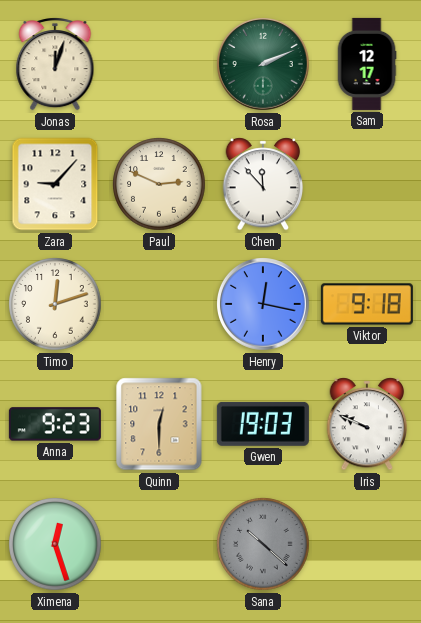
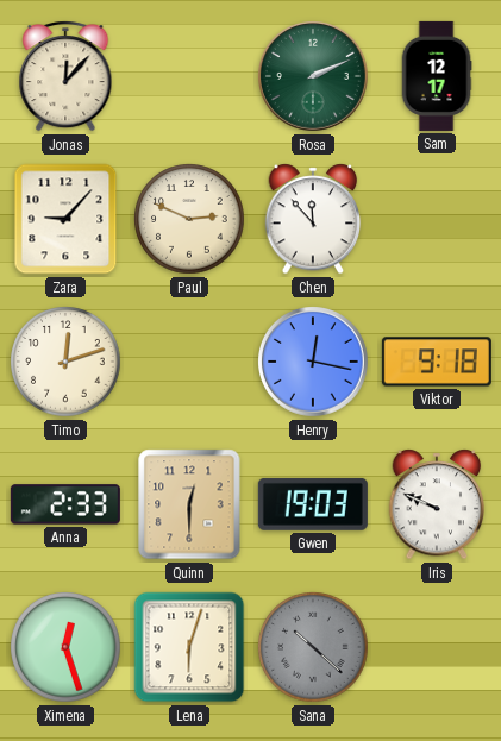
Jonas: 12:03 -> 12:07
Anna: 9:23 -> 2:33
Lena: none -> 6:03
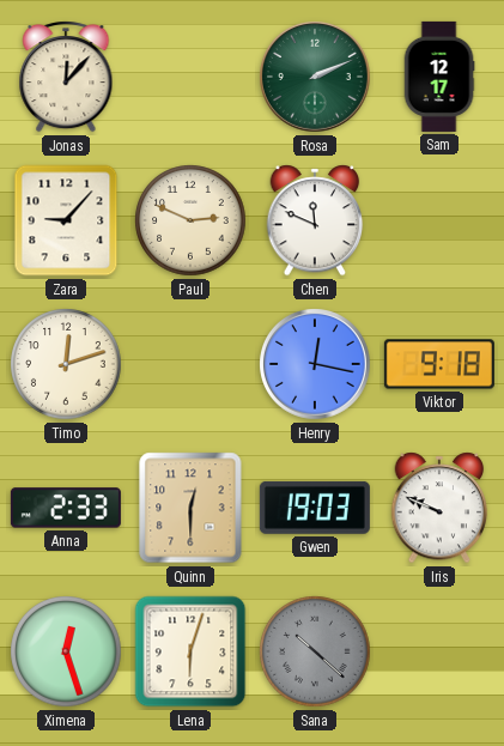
Chen: 11:53 -> 11:49
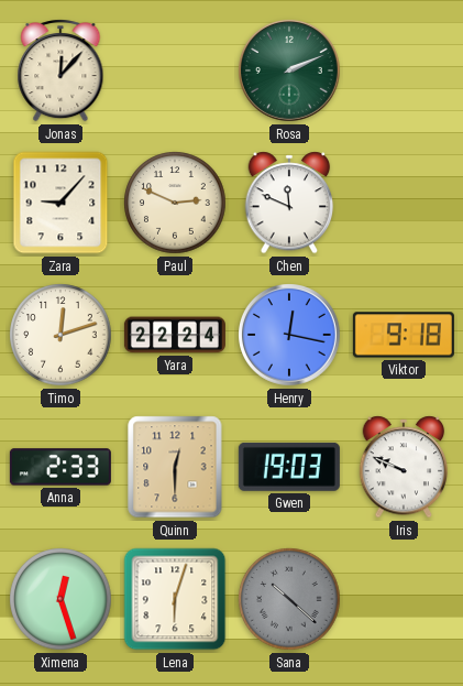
Sam: 12:17 -> none
Yara: none -> 22:24
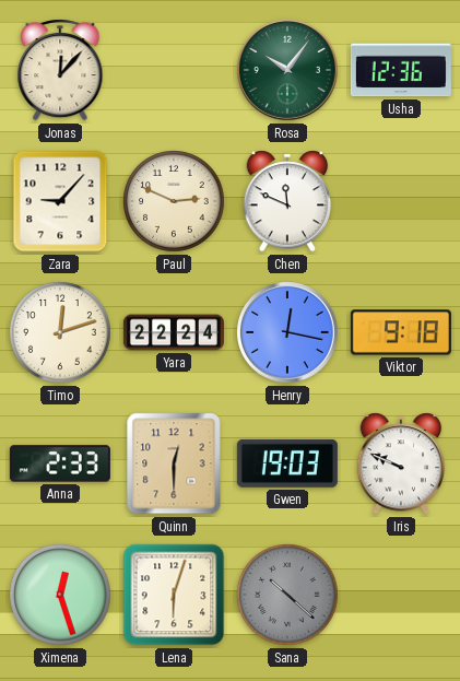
Rosa: 2:11 -> 10:06
Usha: none -> 12:36
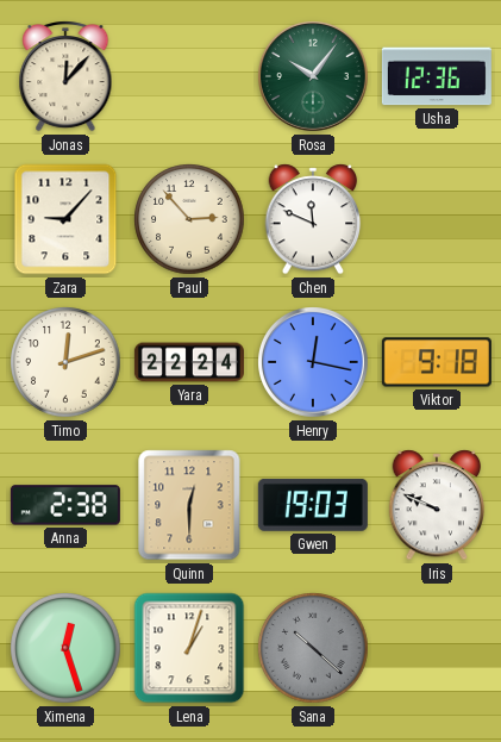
Paul: 2:49 -> 2:53
Anna: 2:33 -> 2:38
Lena: 6:03 -> 1:03
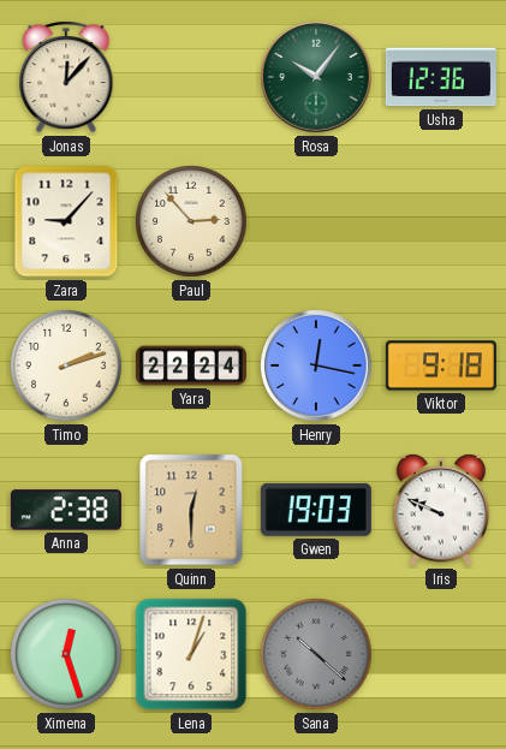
Chen: 11:49 -> none
Timo: 12:12 -> 2:12
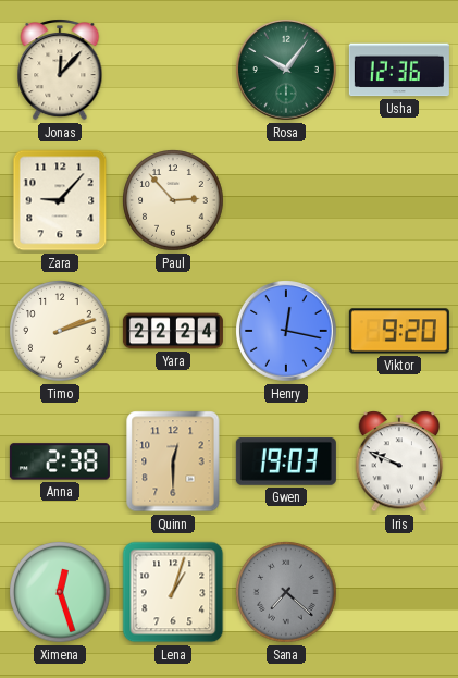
Viktor: 9:18 -> 9:20
Sana: 10:22 -> 7:22
